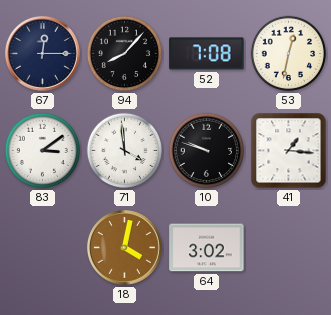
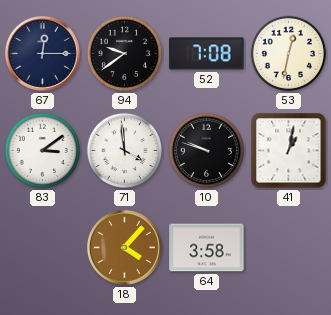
94: 8:07 -> 9:39
41: 1:16 -> 1:02
18: 4:02 -> 4:07
64: 3:02 -> 3:58
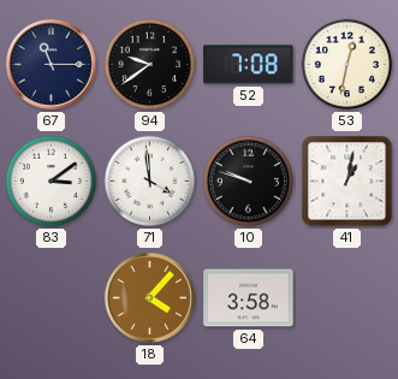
67: 12:15 -> 11:15
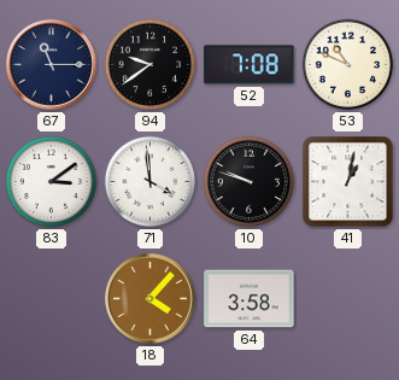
53: 12:32 -> 10:49
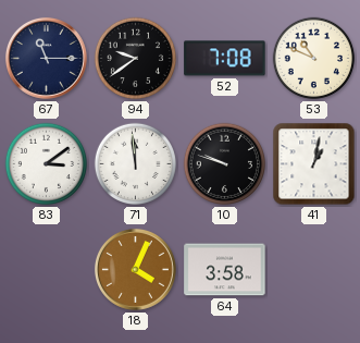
71: 3:59 -> 11:59
18: 4:07 -> 4:04
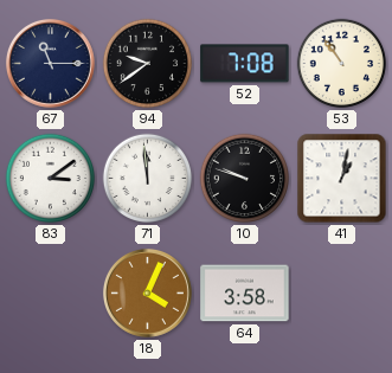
53: 10:49 -> 10:54
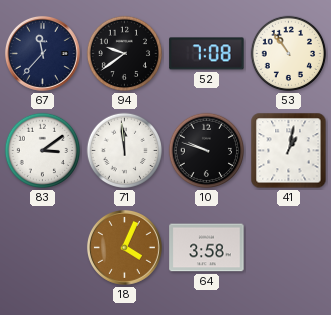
67: 11:15 -> 11:37
